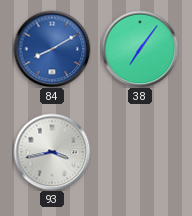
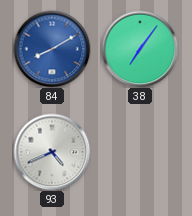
93: 3:43 -> 4:41
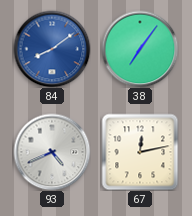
84: 8:10 -> 8:09
67: none -> 12:13
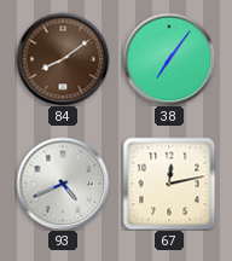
84 dial: blue -> brown
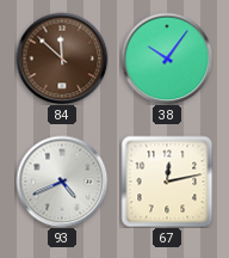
84: 8:09 -> 11:52
38: 7:06 -> 10:06
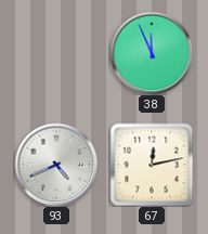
84: 11:52 -> none
38: 10:06 -> 11:56
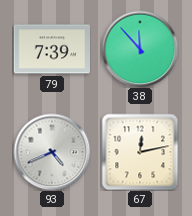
79: none -> 7:39
38: 11:56 -> 11:53
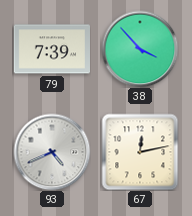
38: 11:53 -> 3:53
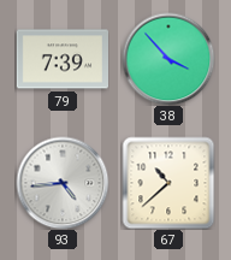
93: 4:41 -> 4:44
67: 12:13 -> 10:38
